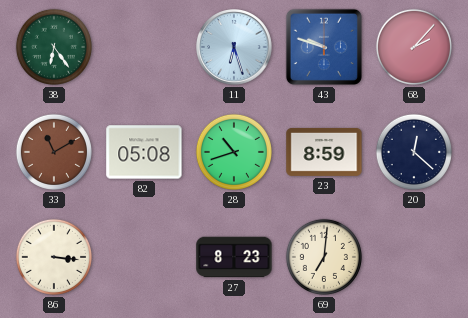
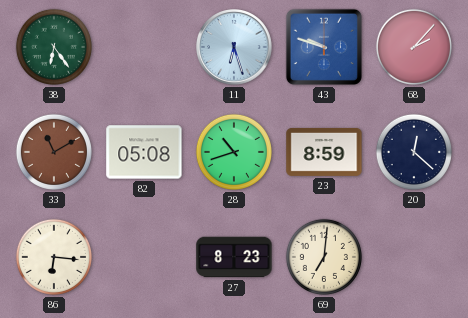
86: 3:16 -> 6:16
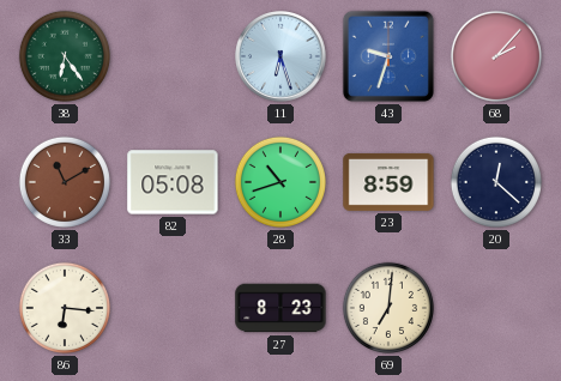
43: 9:48 -> 9:33
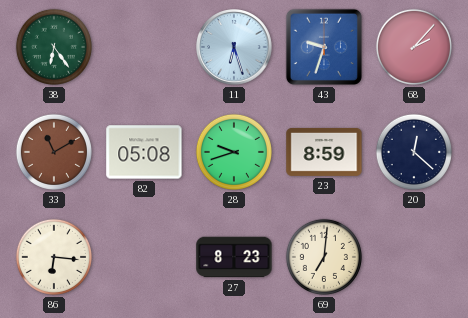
28: 10:42 -> 9:42
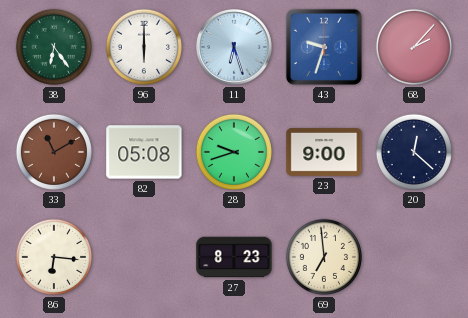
96: none -> 6:00
23: 8:59 -> 9:00
69: 7:01 -> 6:59
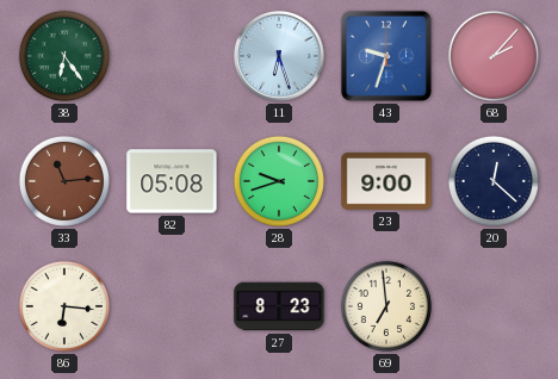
96: 6:00 -> none
33: 11:10 -> 11:14
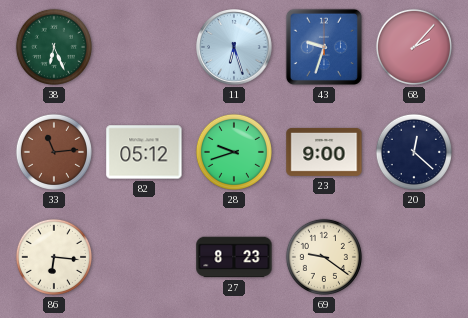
38: 6:24 -> 6:26
82: 05:08 -> 05:12
69: 6:59 -> 9:21
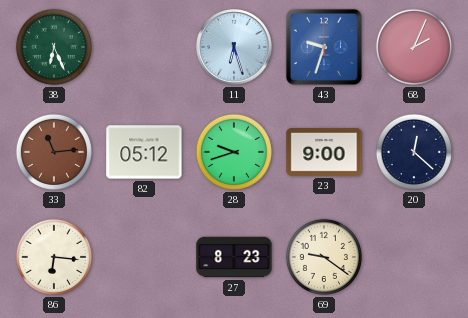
68: 2:07 -> 2:04
